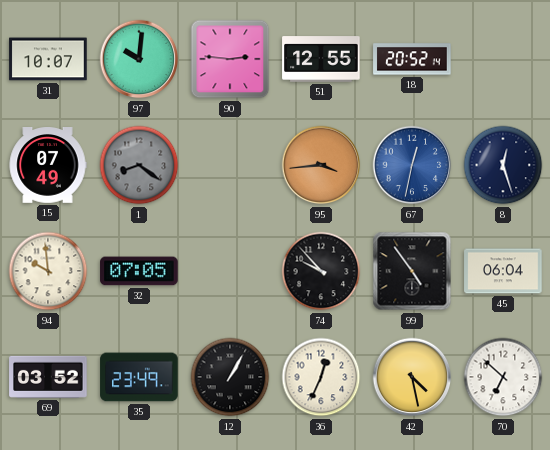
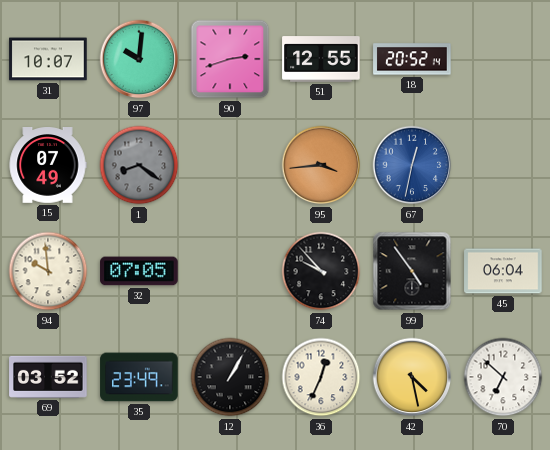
90: 2:46 -> 2:42
8: 12:27 -> none
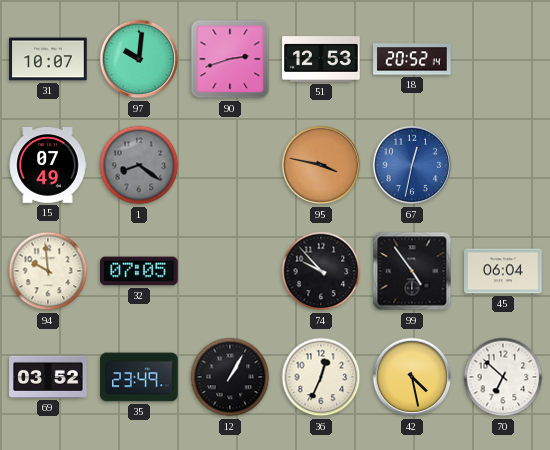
51: 12:55 -> 12:53
95: 3:44 -> 3:47
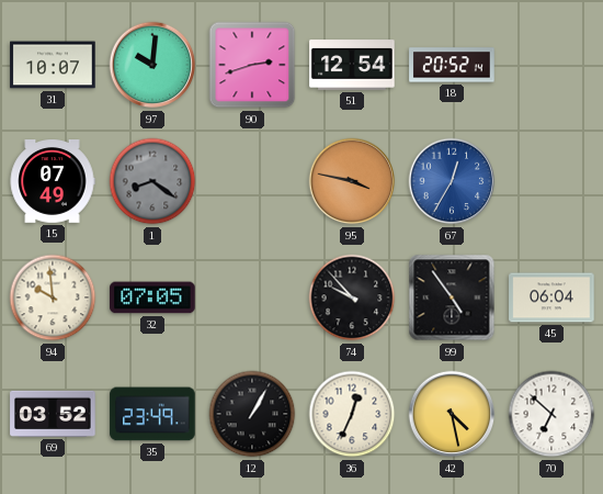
51: 12:53 -> 12:54
67: 12:32 -> 12:35
